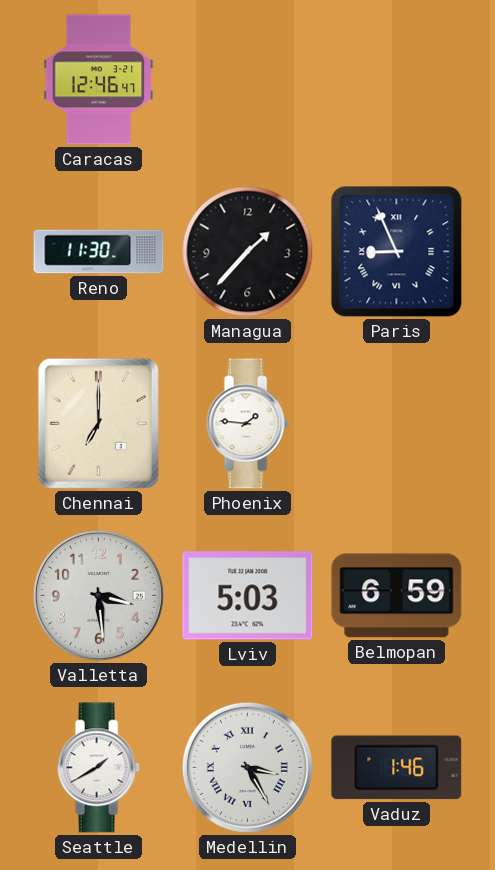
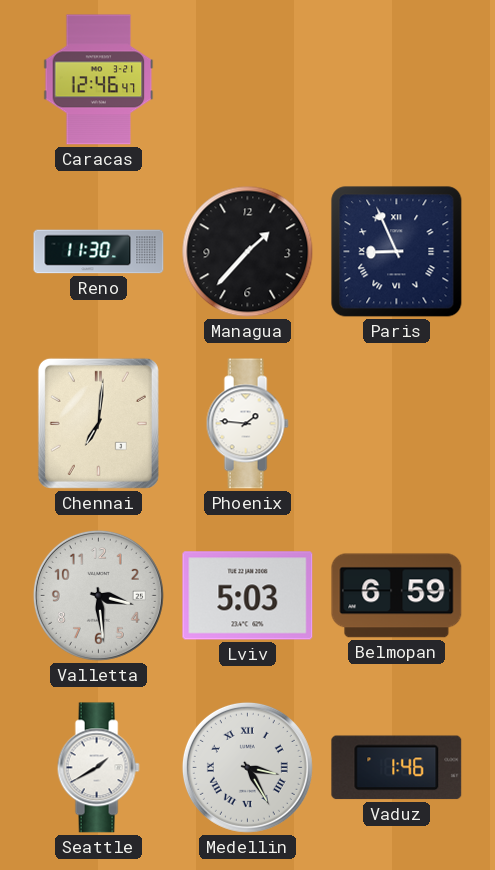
Chennai: 7:00 -> 7:01
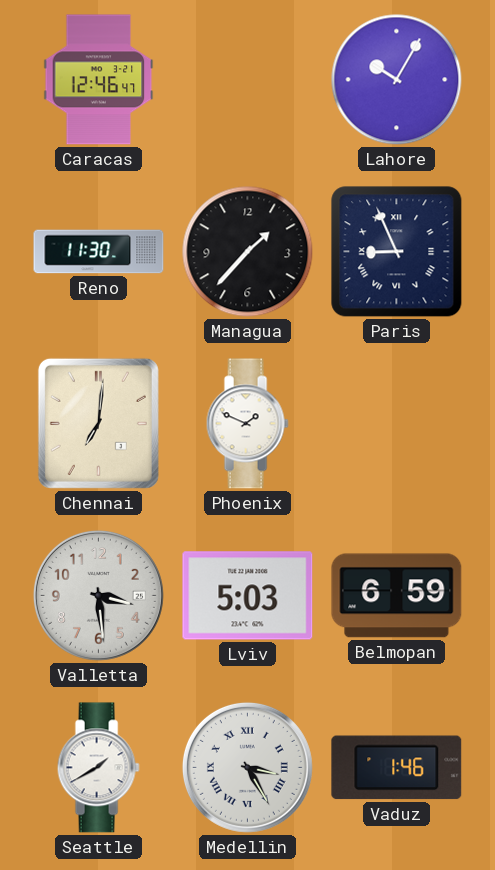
Lahore: none -> 10:05
Phoenix: 1:46 -> 1:49
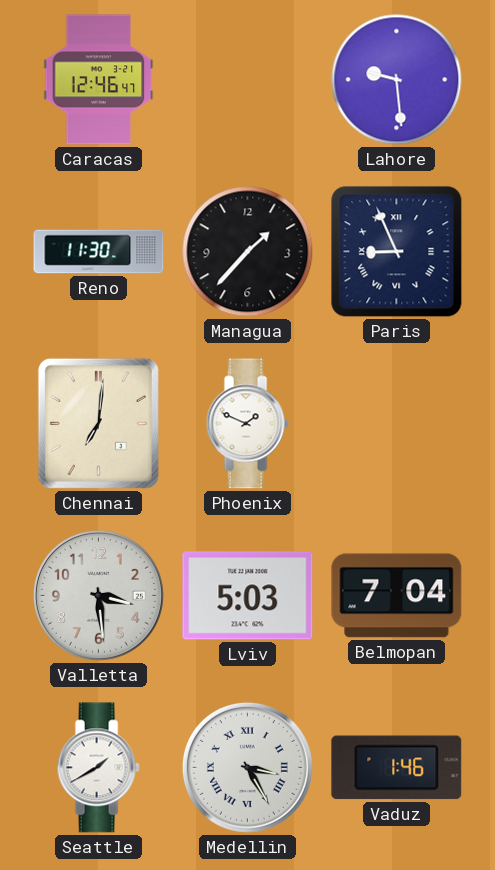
Lahore: 10:05 -> 9:29
Belmopan: 6:59 -> 7:04
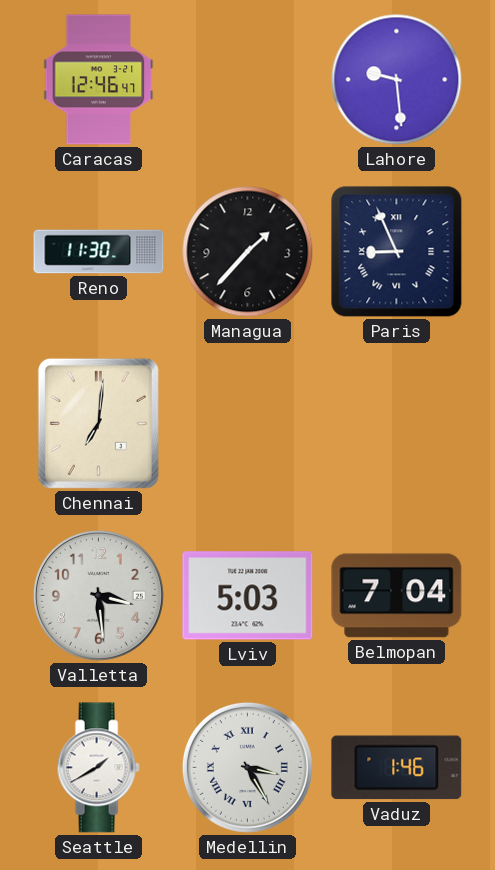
Phoenix: 1:49 -> none
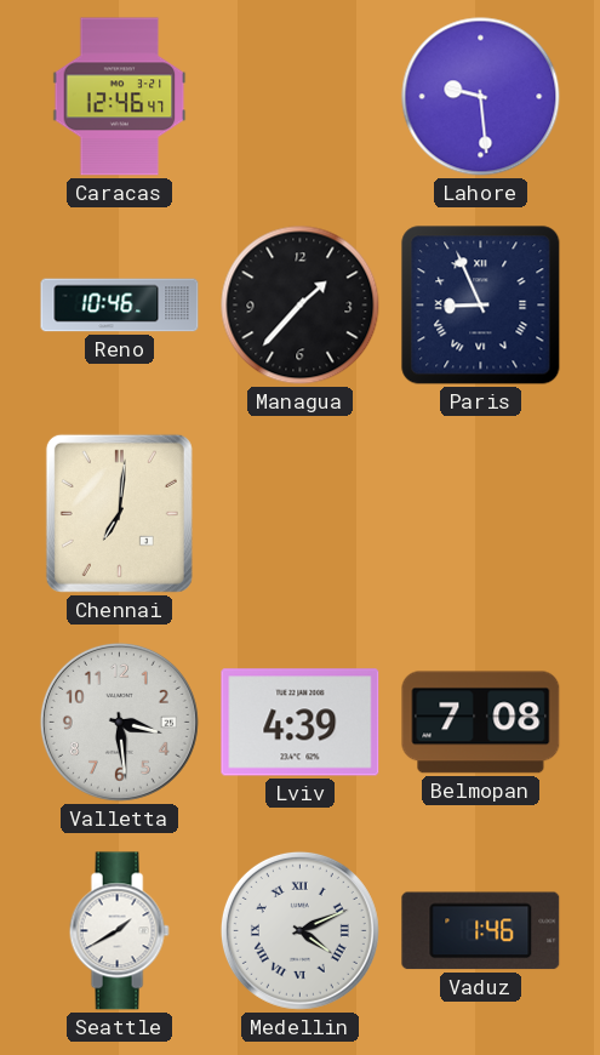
Reno: 11:30 -> 10:46
Lviv: 5:03 -> 4:39
Belmopan: 7:04 -> 7:08
Medellin: 3:25 -> 4:11
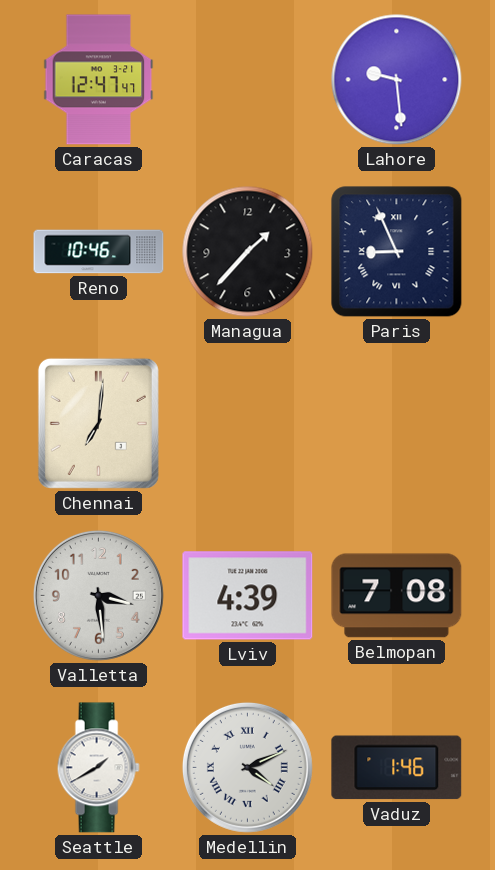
Caracas: 12:46 -> 12:47
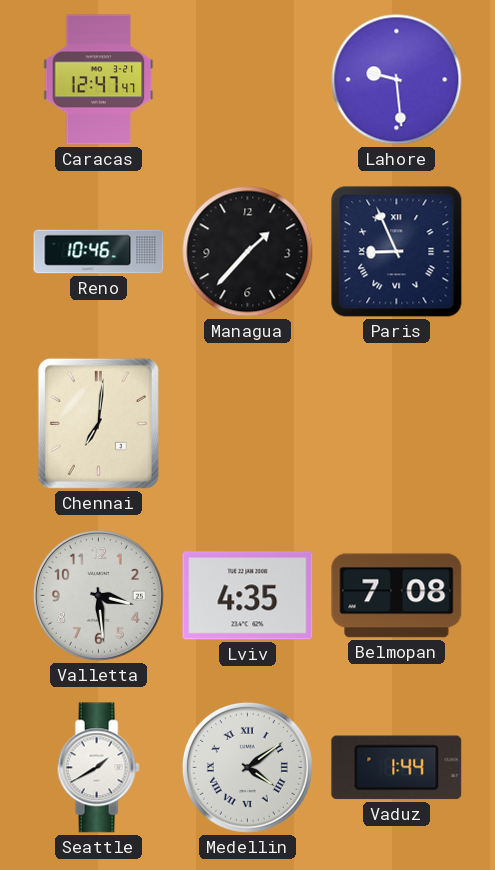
Lviv: 4:39 -> 4:35
Medellin: 4:11 -> 4:09
Vaduz: 1:46 -> 1:44
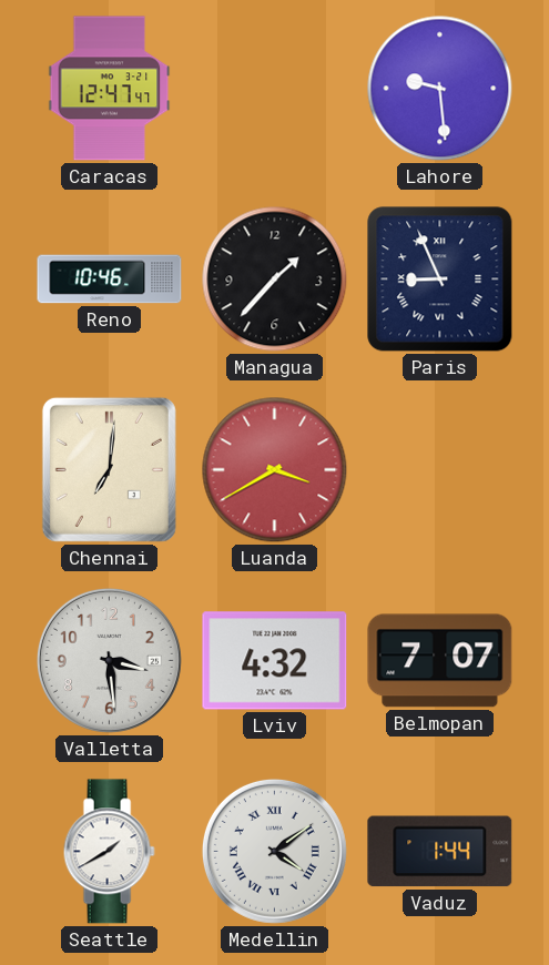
Luanda: none -> 3:40
Lviv: 4:35 -> 4:32
Belmopan: 7:08 -> 7:07
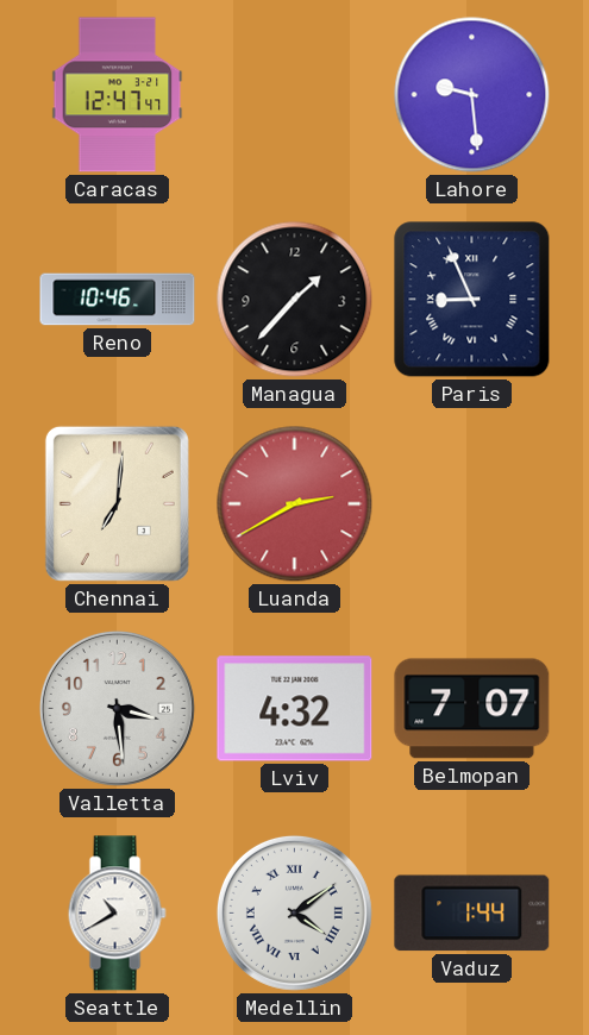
Luanda: 3:40 -> 2:40
Seattle: 1:40 -> 10:40
